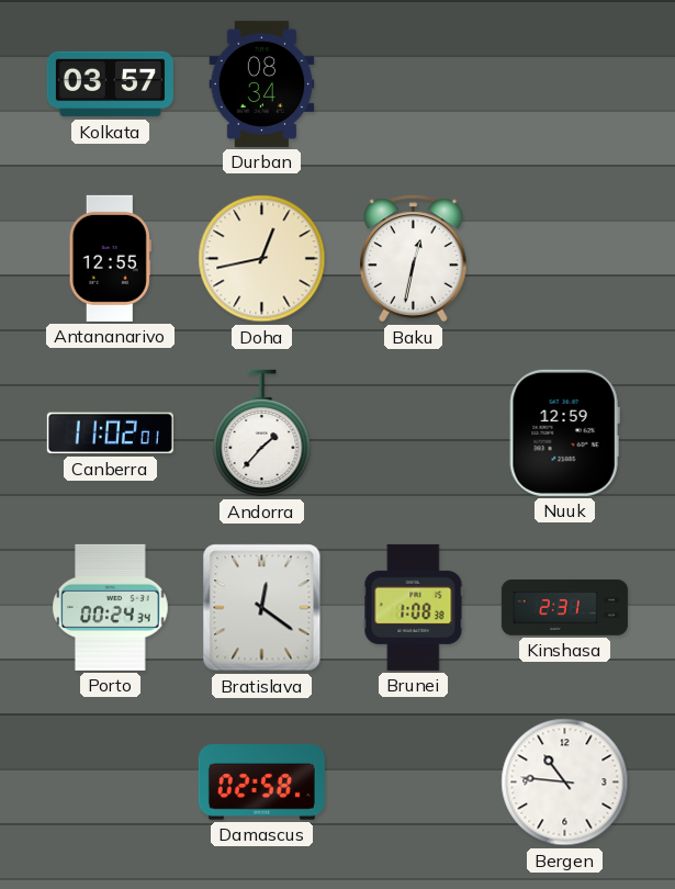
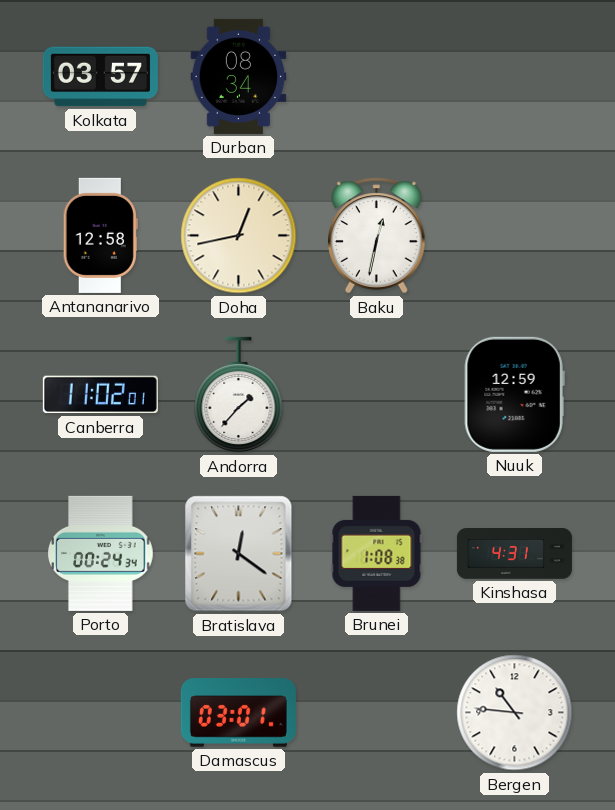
Antananarivo: 12:55 -> 12:58
Kinshasa: 2:31 -> 4:31
Damascus: 02:58 -> 03:01
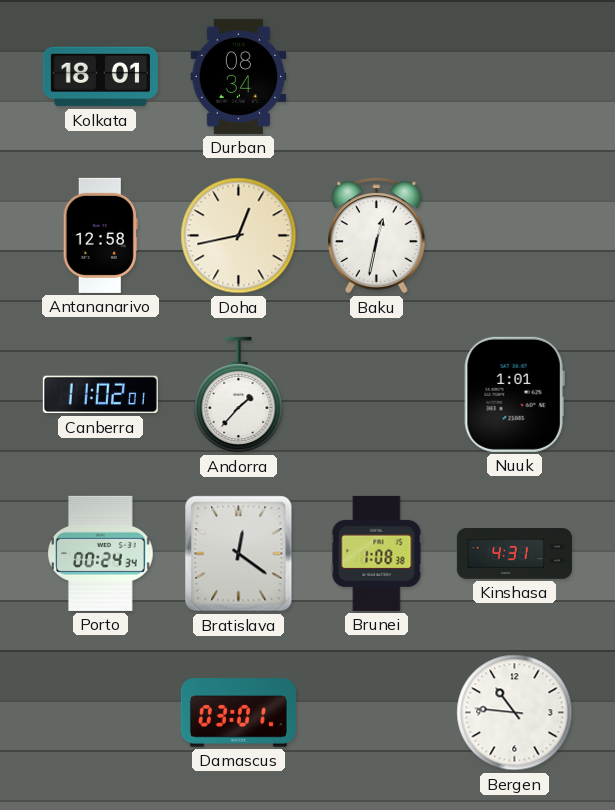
Kolkata: 03:57 -> 18:01
Nuuk: 12:59 -> 1:01
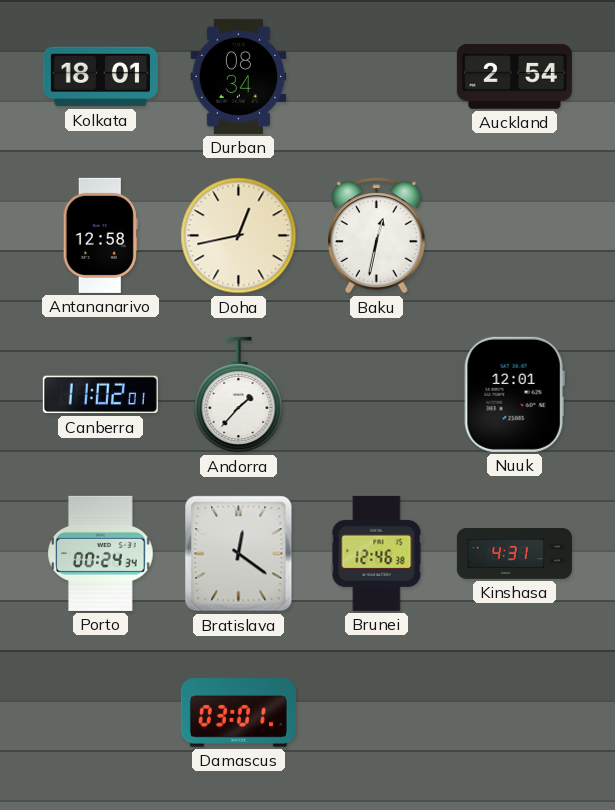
Auckland: none -> 2:54
Nuuk: 1:01 -> 12:01
Brunei: 1:08 -> 12:46
Bergen: 10:46 -> none
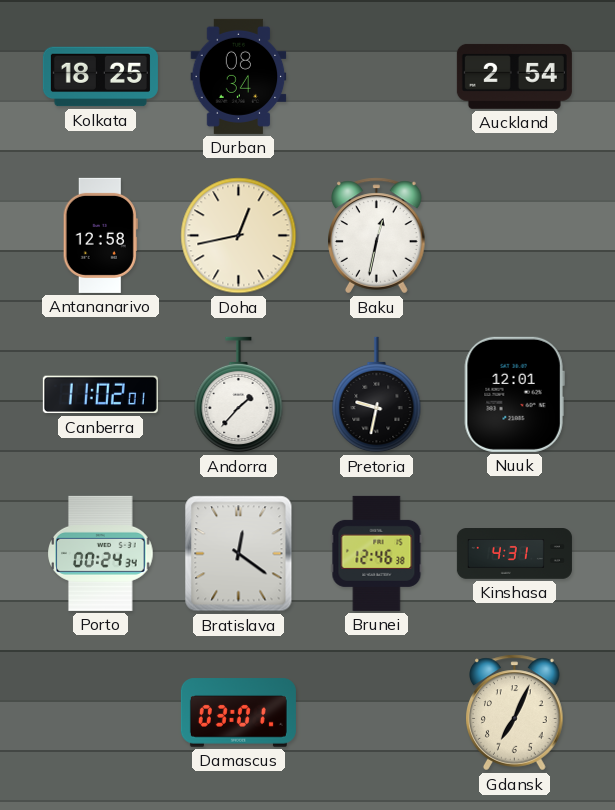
Kolkata: 18:01 -> 18:25
Pretoria: none -> 9:32
Gdansk: none -> 7:04
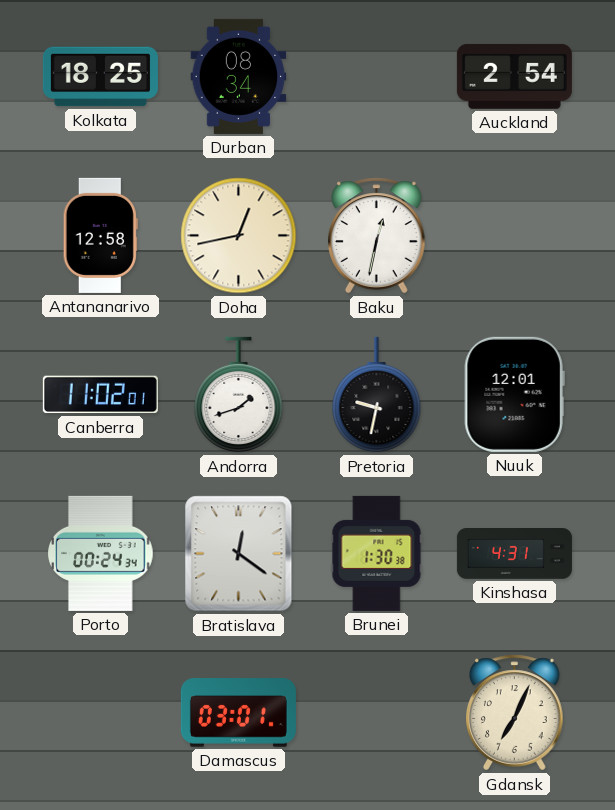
Andorra: 1:37 -> 1:42
Brunei: 12:46 -> 1:30
